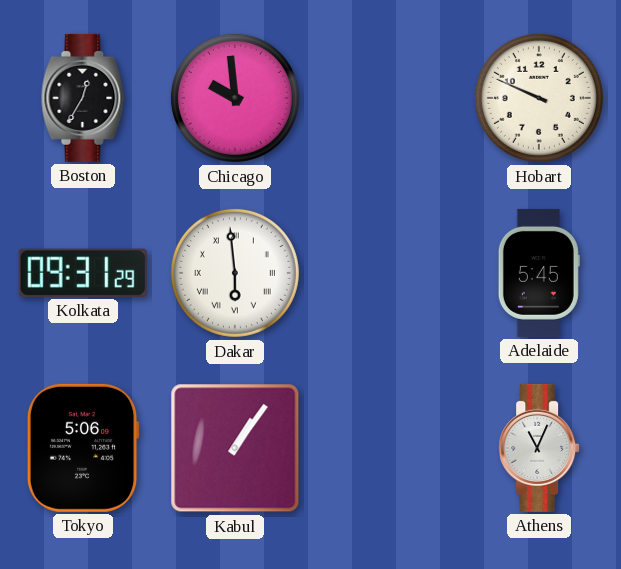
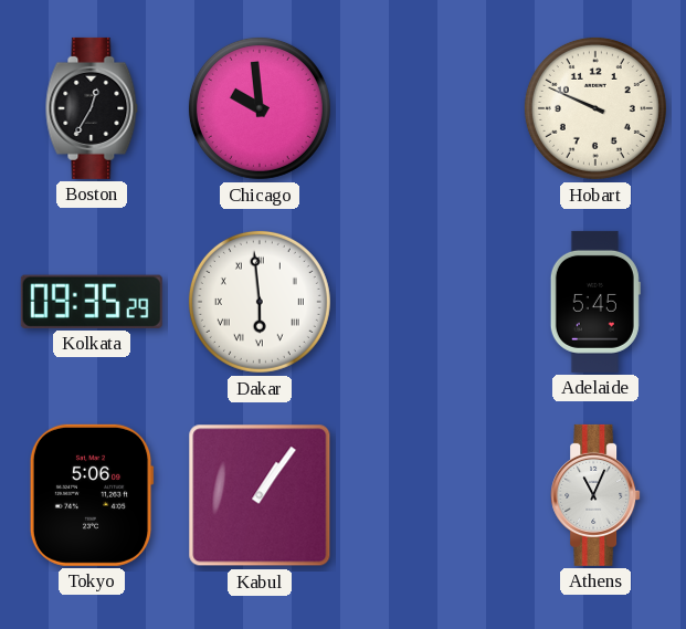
Kolkata: 09:31 -> 09:35
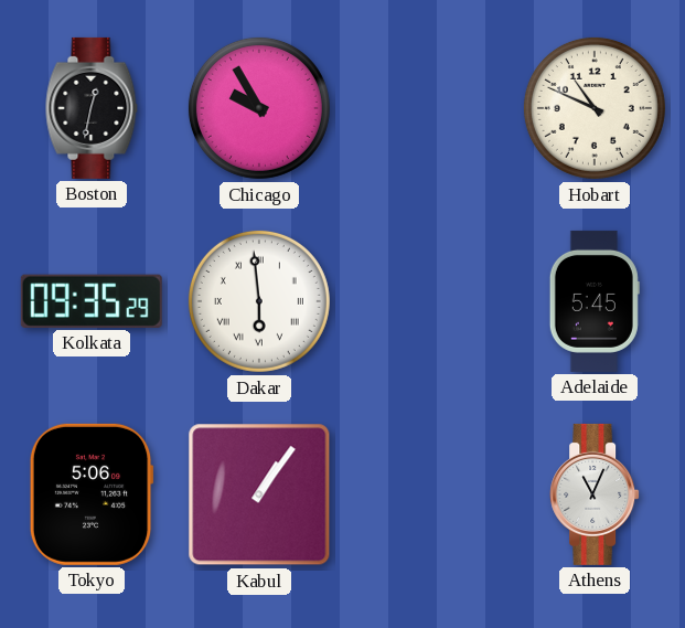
Boston: 12:35 -> 12:32
Chicago: 9:59 -> 9:55
Hobart: 9:49 -> 10:49
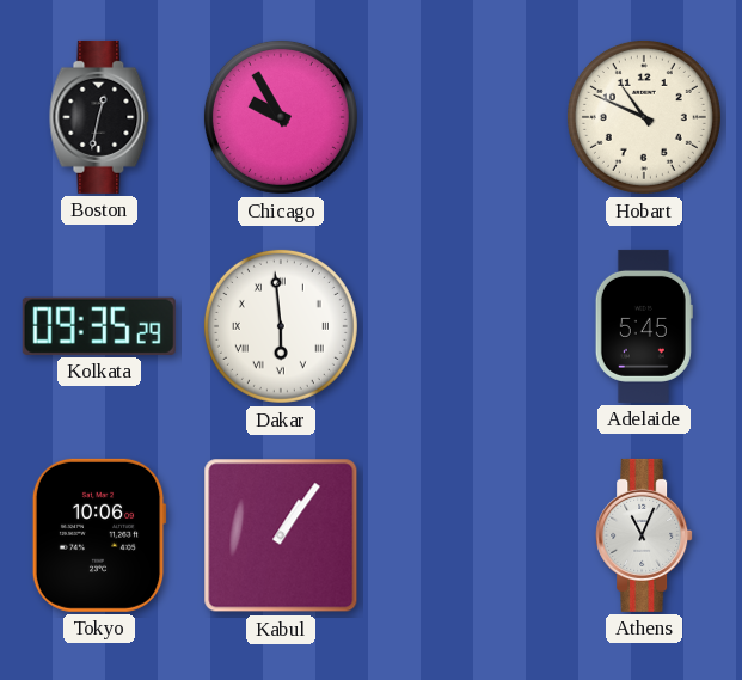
Tokyo: 5:06 -> 10:06
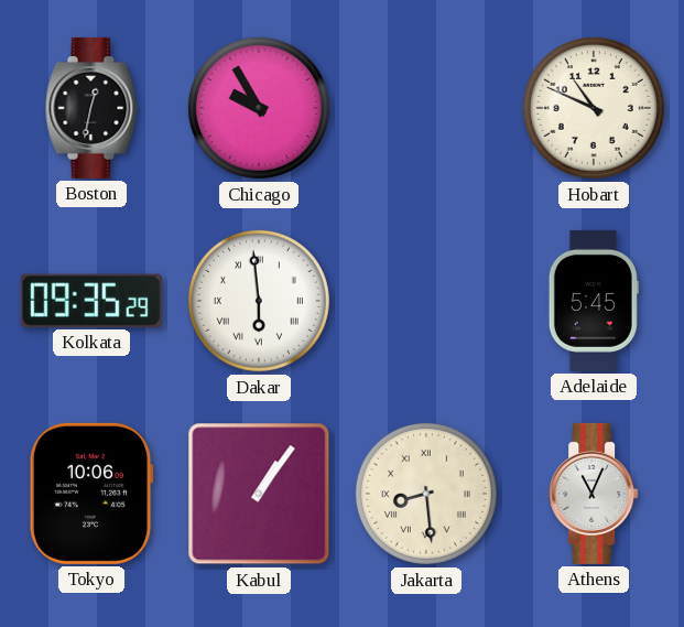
Jakarta: none -> 8:29
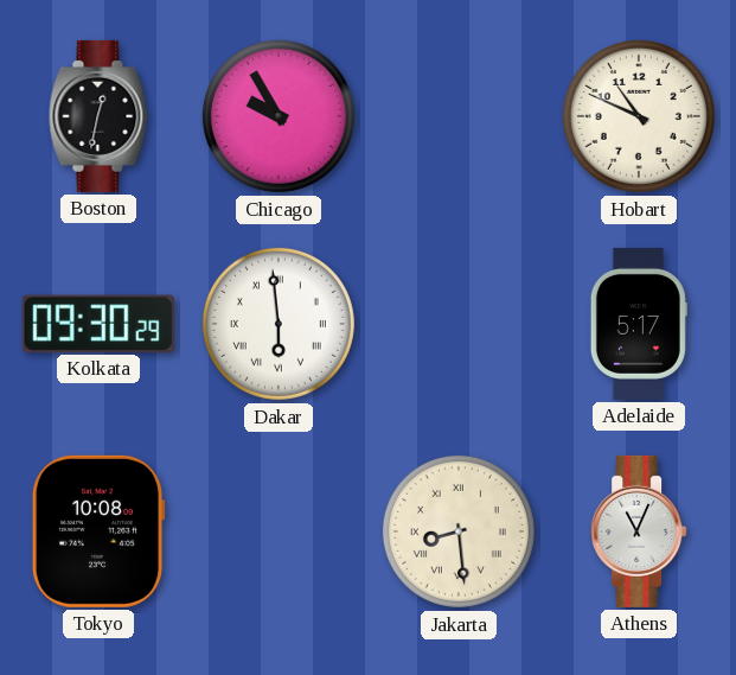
Kolkata: 09:35 -> 09:30
Adelaide: 5:45 -> 5:17
Tokyo: 10:06 -> 10:08
Kabul: 1:06 -> none
